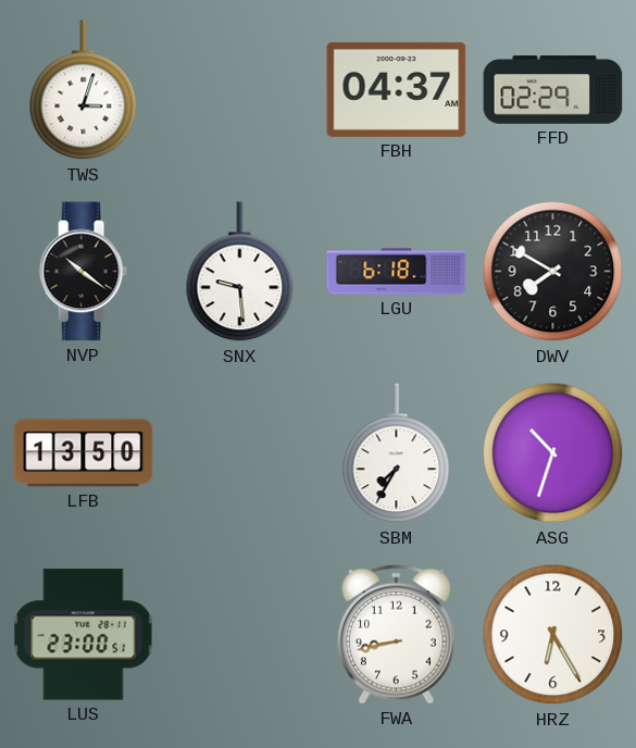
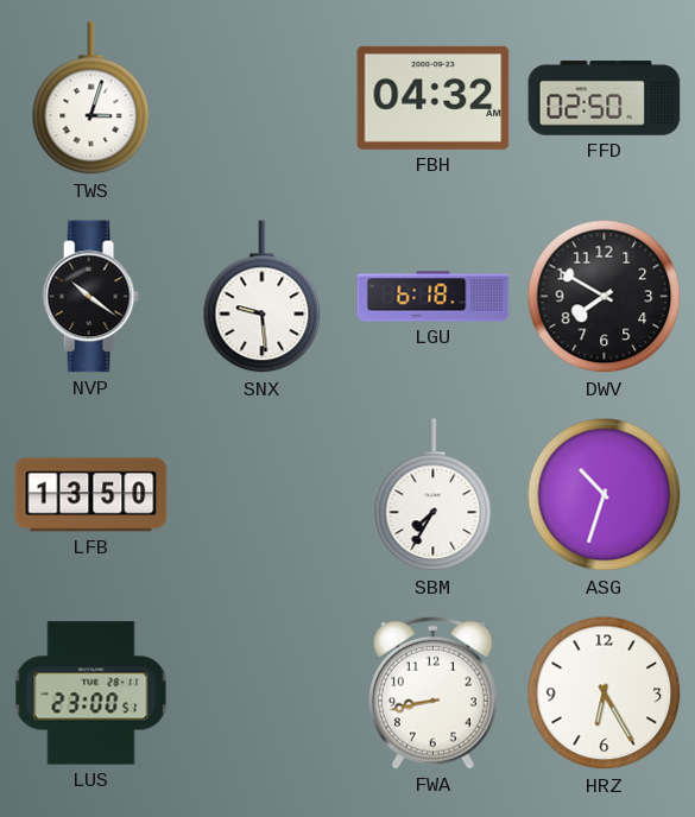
FBH: 04:37 -> 04:32
FFD: 02:29 -> 02:50
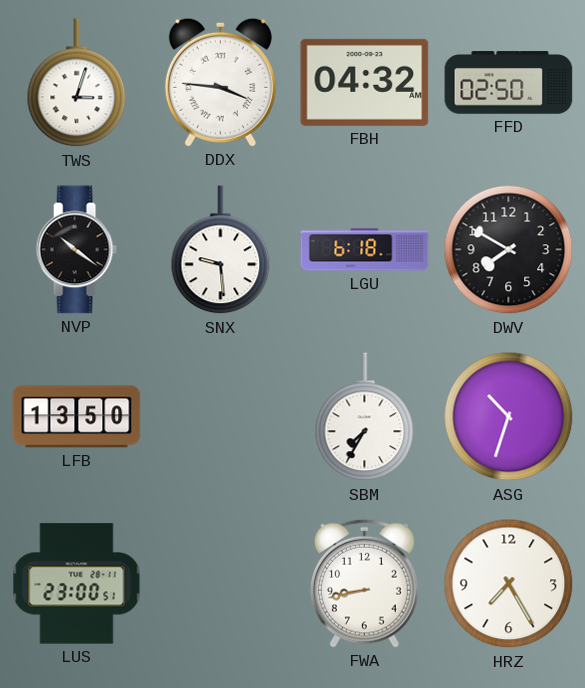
DDX: none -> 3:46
HRZ: 6:25 -> 7:25
